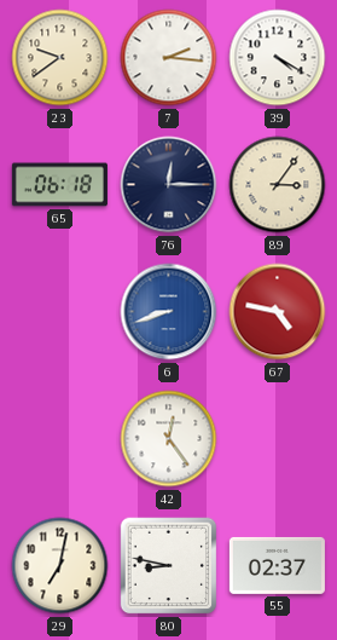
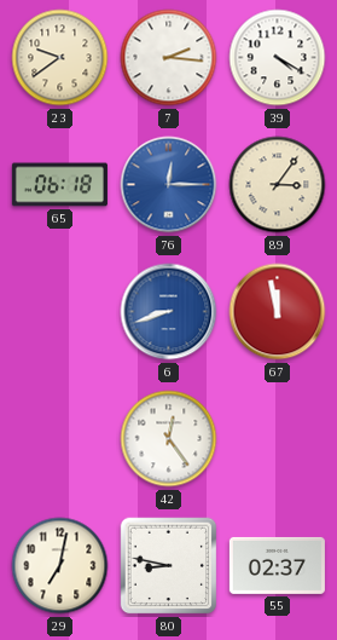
76 dial: navy -> blue
67: 4:47 -> 11:58
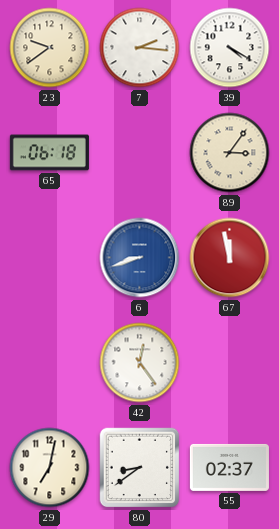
76: 12:15 -> none
80: 8:47 -> 8:39
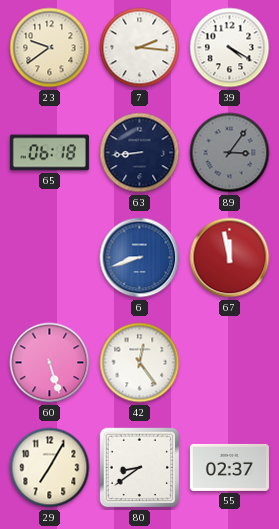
63: none -> 8:44
89 dial: cream -> grey
60: none -> 5:27
29: 7:02 -> 7:05
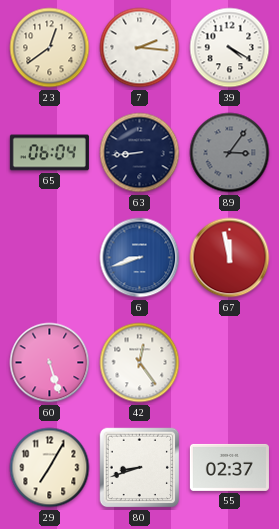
23: 9:39 -> 12:39
65: 06:18 -> 06:04
80: 8:39 -> 8:42
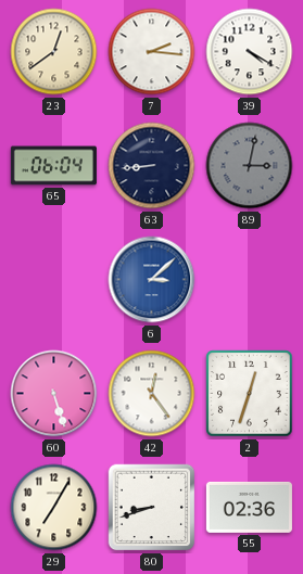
89: 3:06 -> 3:02
6: 8:42 -> 3:08
67: 11:58 -> none
2: none -> 12:33
55: 02:37 -> 02:36
